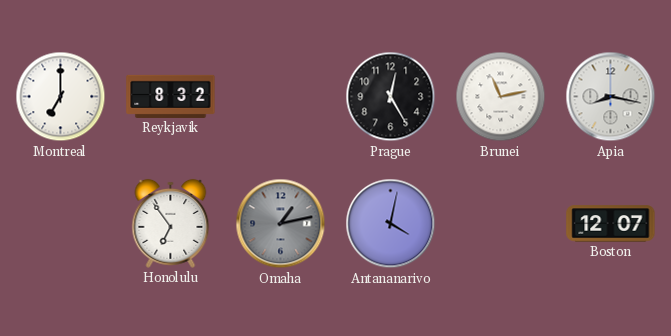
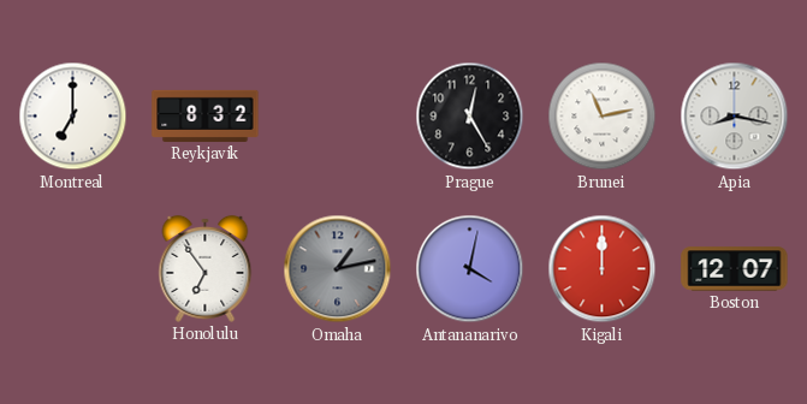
Kigali: none -> 12:00
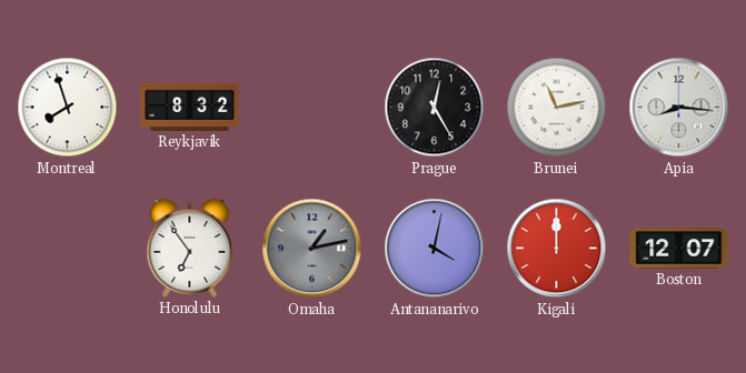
Montreal: 7:00 -> 7:57
Apia: 8:17 -> 8:16
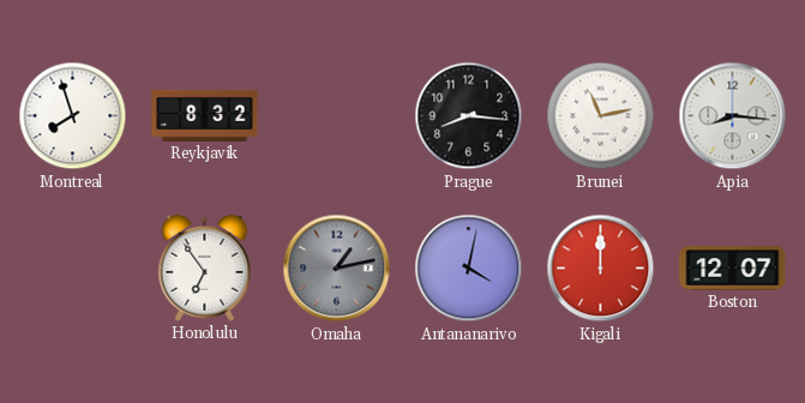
Prague: 12:25 -> 8:16
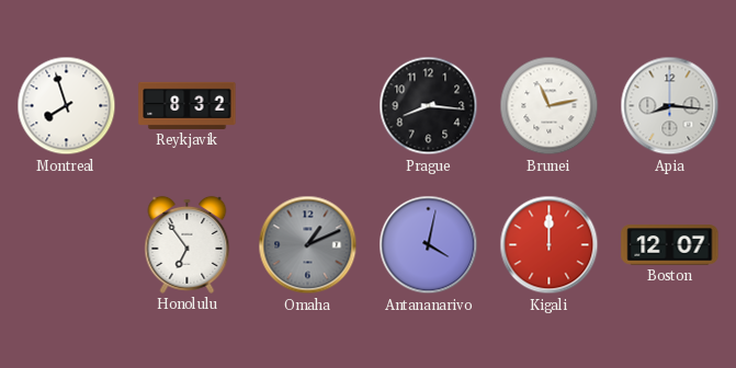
Omaha: 1:13 -> 1:11
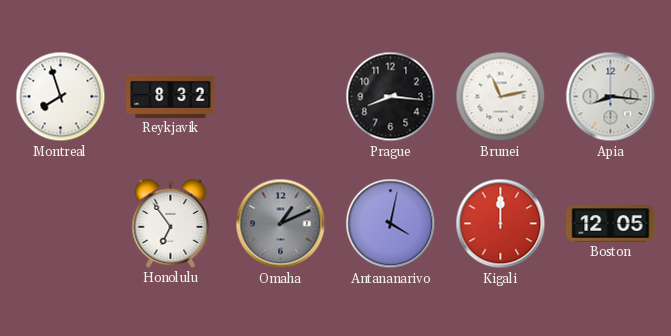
Boston: 12:07 -> 12:05
